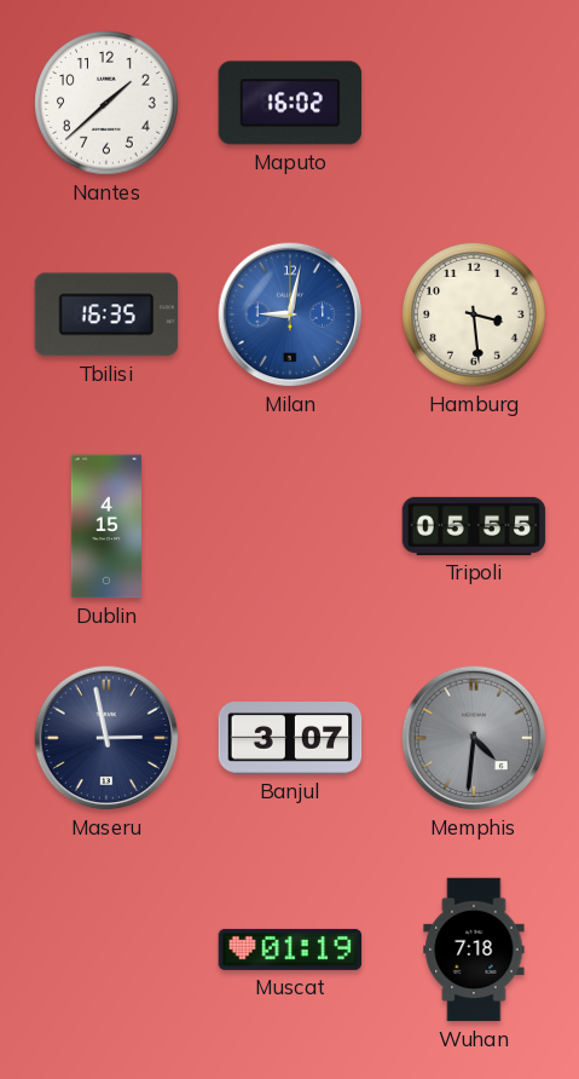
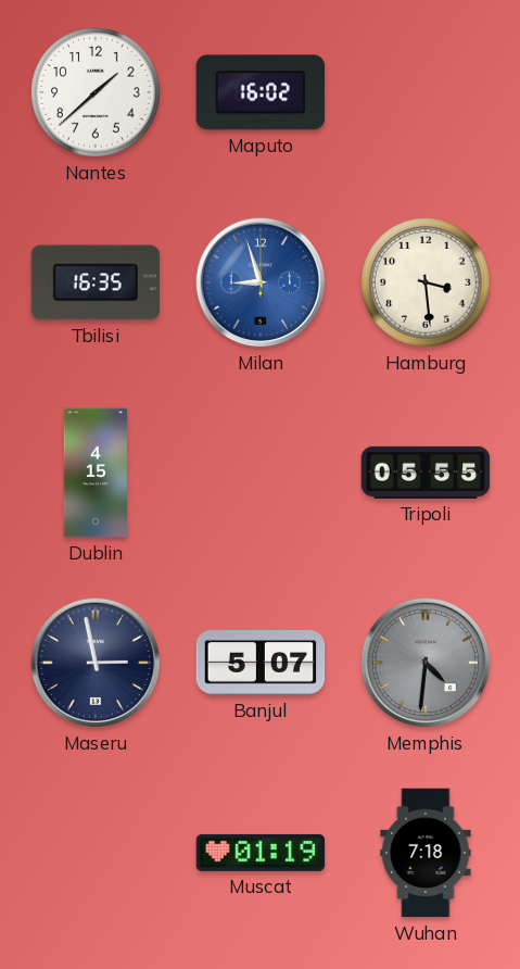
Milan: 9:02 -> 8:57
Banjul: 3:07 -> 5:07
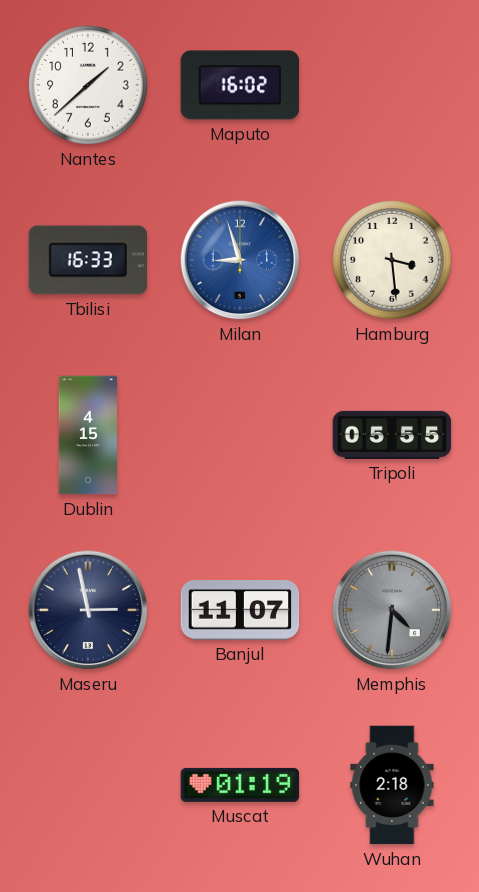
Tbilisi: 16:35 -> 16:33
Banjul: 5:07 -> 11:07
Wuhan: 7:18 -> 2:18
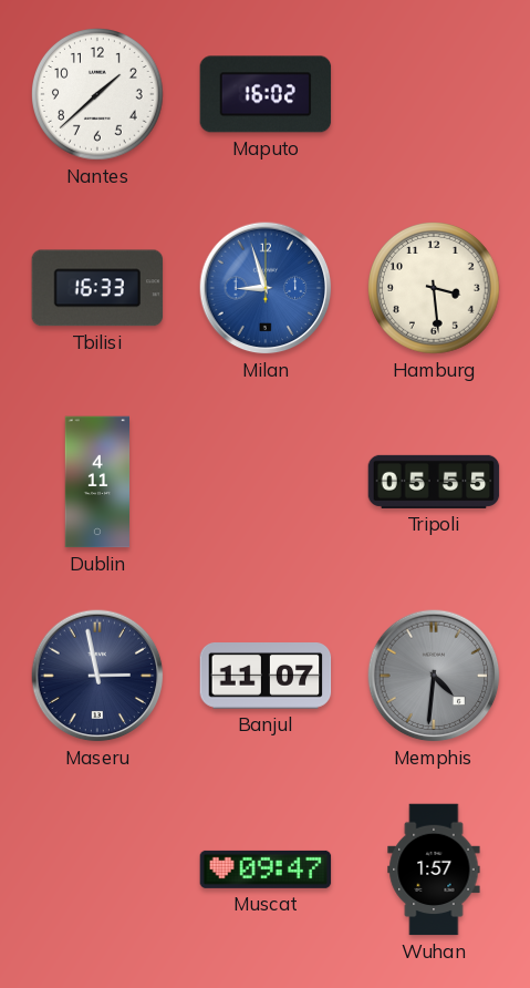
Dublin: 4:15 -> 4:11
Muscat: 01:19 -> 09:47
Wuhan: 2:18 -> 1:57
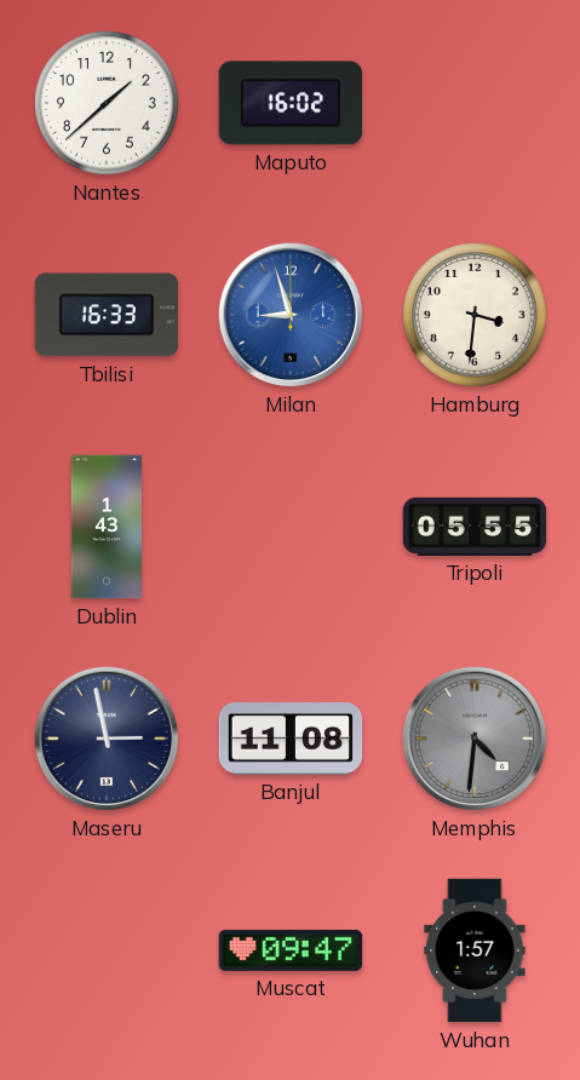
Hamburg: 3:29 -> 3:31
Dublin: 4:11 -> 1:43
Banjul: 11:07 -> 11:08
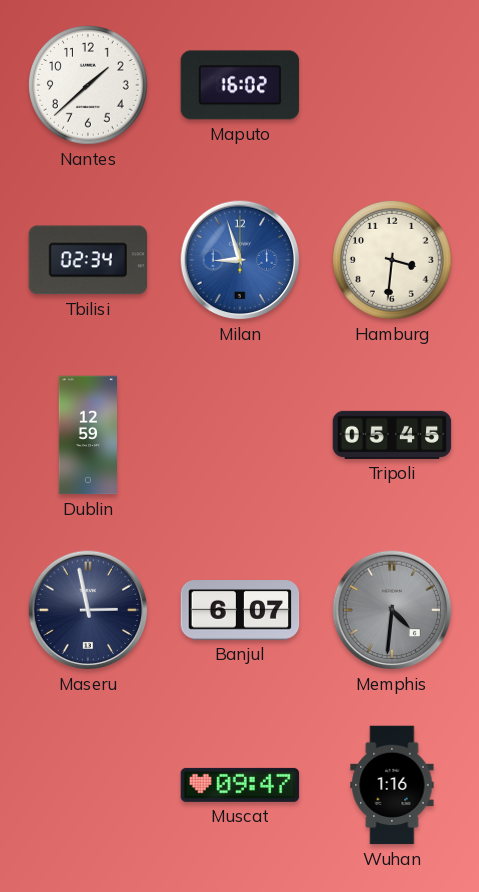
Tbilisi: 16:33 -> 02:34
Dublin: 1:43 -> 12:59
Tripoli: 05:55 -> 05:45
Banjul: 11:08 -> 6:07
Wuhan: 1:57 -> 1:16
